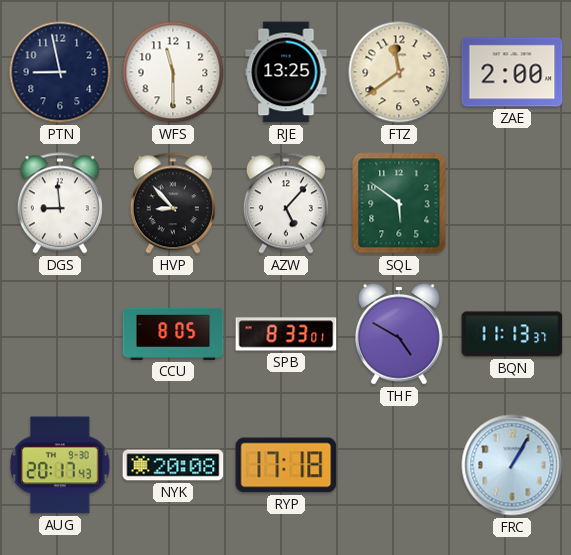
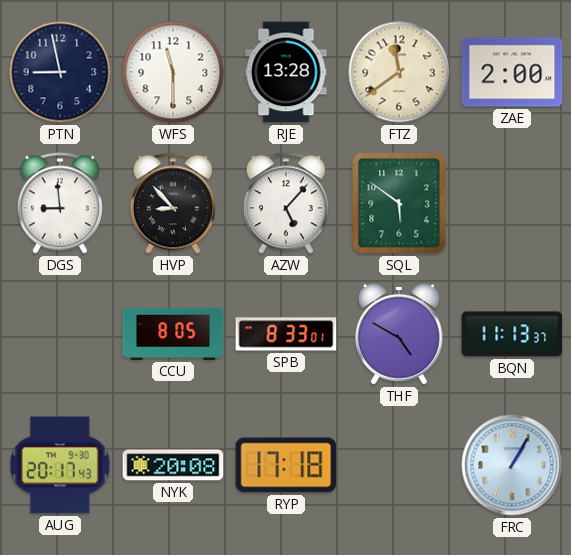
RJE: 13:25 -> 13:28
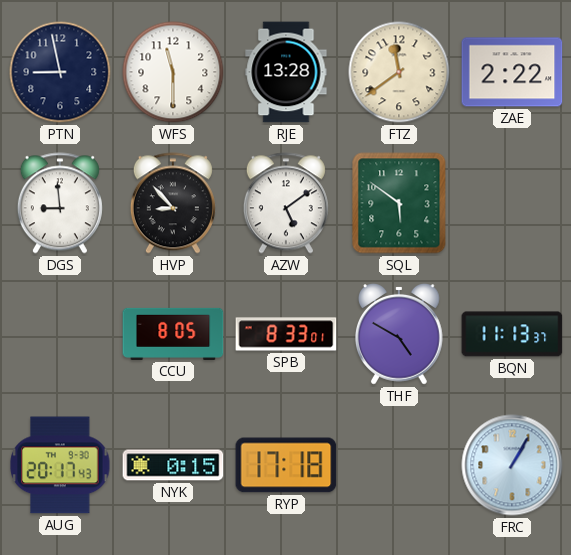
ZAE: 2:00 -> 2:22
AZW: 5:07 -> 5:09
NYK: 20:08 -> 0:15
